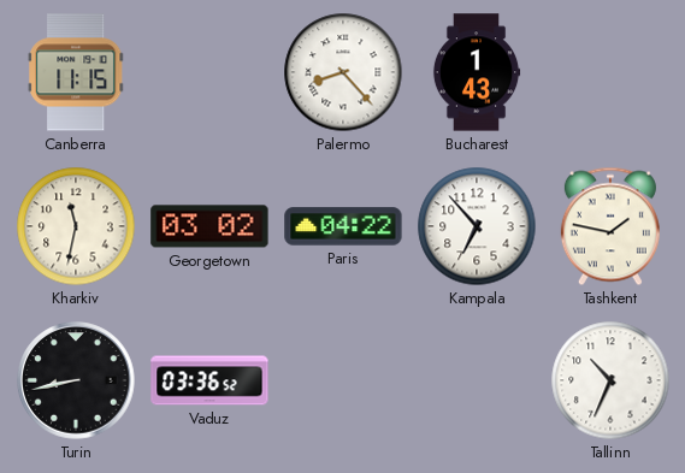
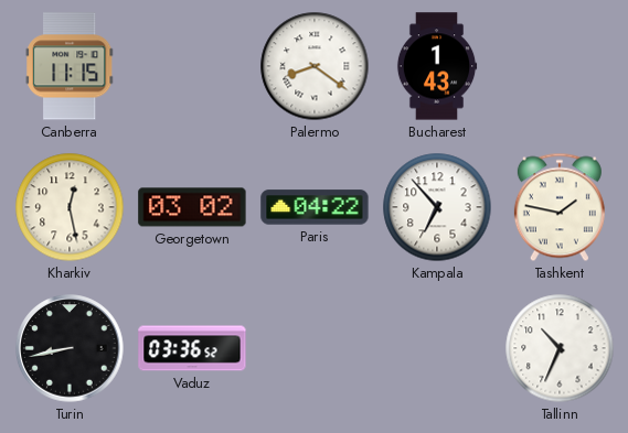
Palermo: 8:23 -> 8:21
Kharkiv: 11:32 -> 12:28
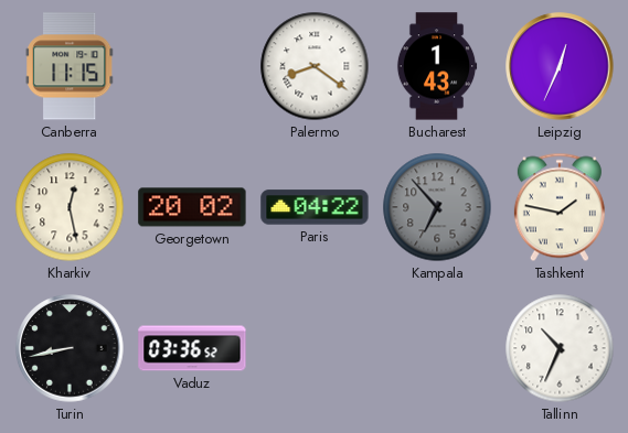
Leipzig: none -> 12:34
Georgetown: 03:02 -> 20:02
Kampala dial: white -> grey
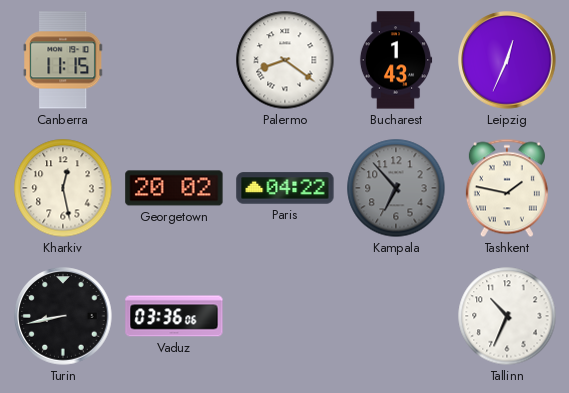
Vaduz: 03:36:52 -> 03:36:06
